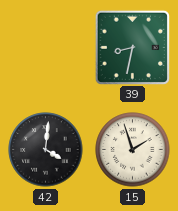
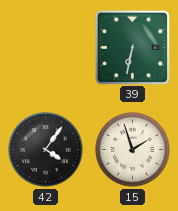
39: 8:32 -> 6:32
42: 4:01 -> 4:06
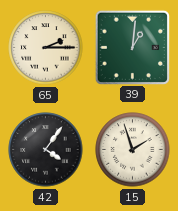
65: none -> 2:15
39: 6:32 -> 1:01
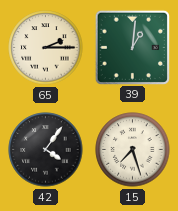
15: 1:57 -> 7:27
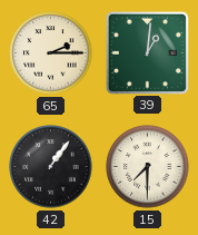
42: 4:06 -> 1:06
15: 7:27 -> 7:30
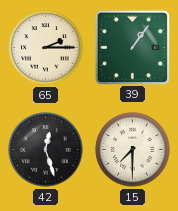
39: 1:01 -> 1:06
42: 1:06 -> 12:27
